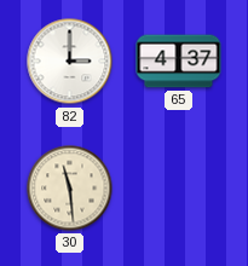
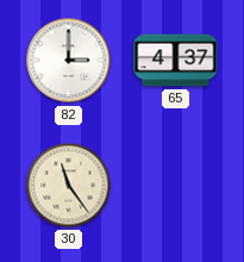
30: 11:29 -> 11:24
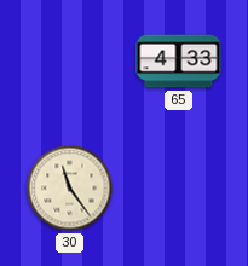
82: 3:00 -> none
65: 4:37 -> 4:33
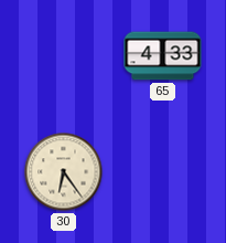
30: 11:24 -> 6:24
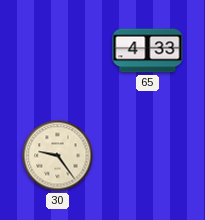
30: 6:24 -> 9:24
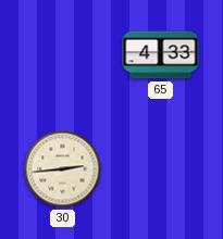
30: 9:24 -> 2:44
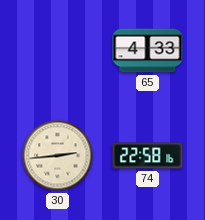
74: none -> 22:58
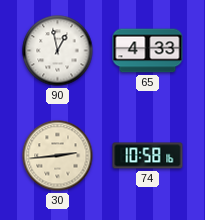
90: none -> 12:58
74: 22:58 -> 10:58
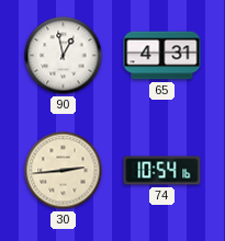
65: 4:33 -> 4:31
74: 10:58 -> 10:54
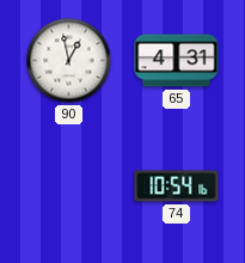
30: 2:44 -> none
